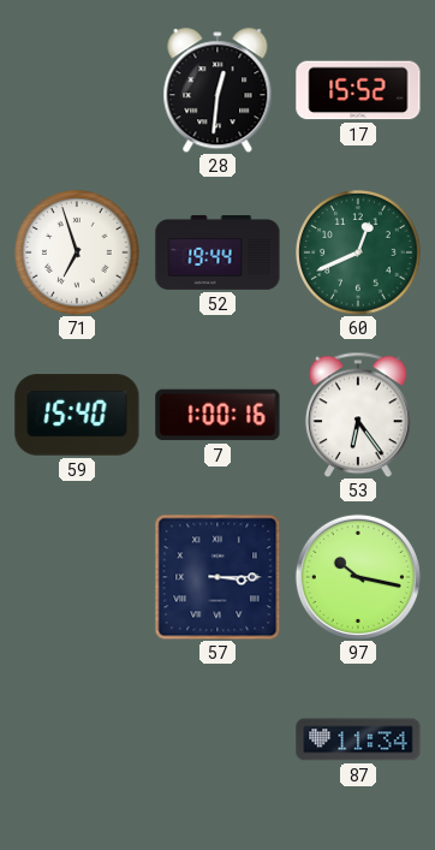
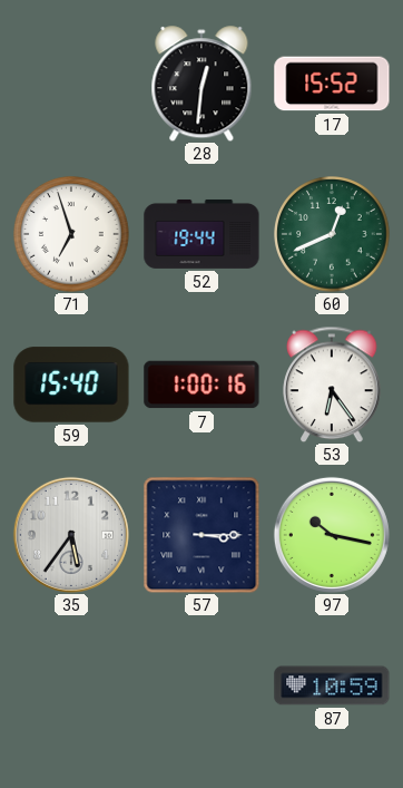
35: none -> 5:36
87: 11:34 -> 10:59
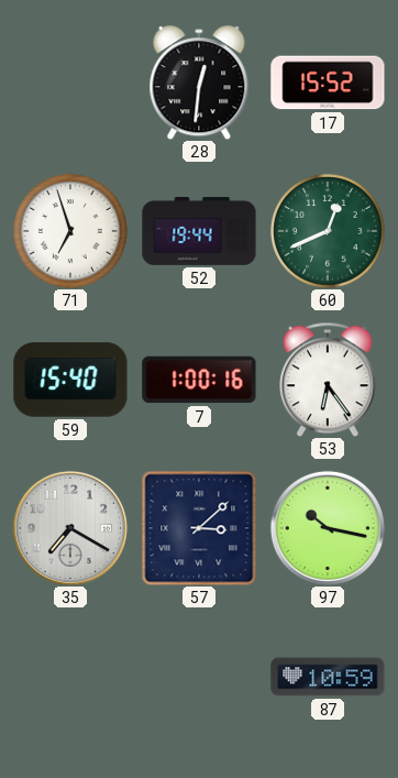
35: 5:36 -> 7:20
57: 3:15 -> 3:08
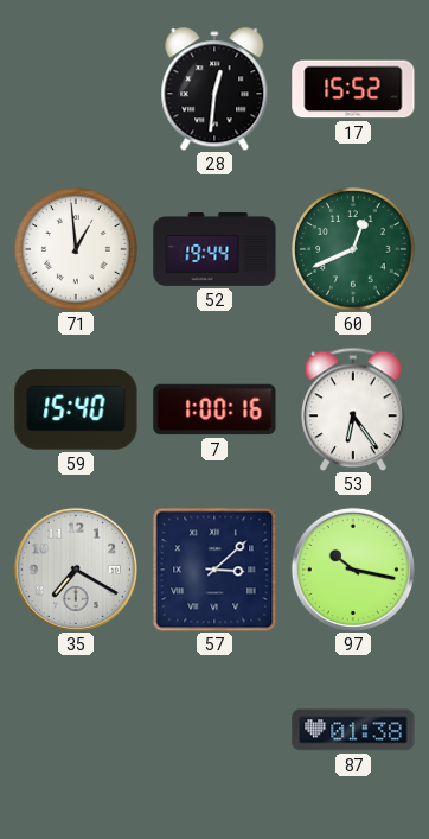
71: 6:57 -> 12:59
87: 10:59 -> 01:38
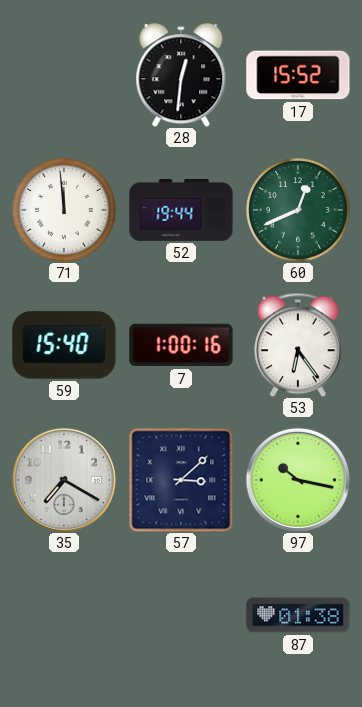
71: 12:59 -> 11:59
